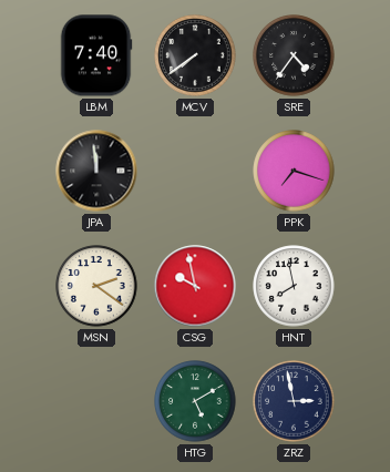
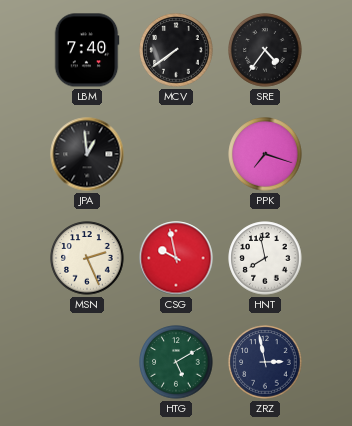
JPA: 11:59 -> 12:59
MSN: 2:21 -> 2:26
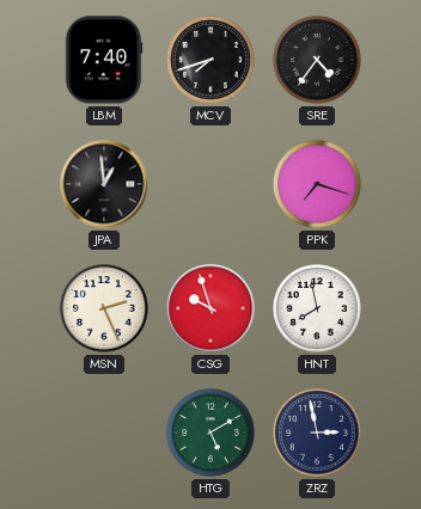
MCV: 7:39 -> 7:42
CSG: 9:58 -> 9:57
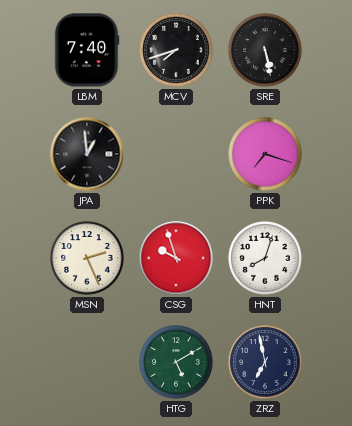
SRE: 4:36 -> 5:28
HNT: 7:58 -> 8:03
ZRZ: 2:58 -> 6:58
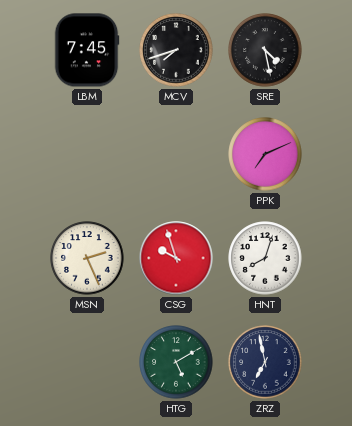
LBM: 7:40 -> 7:45
SRE: 5:28 -> 4:28
JPA: 12:59 -> none
PPK: 7:18 -> 7:11
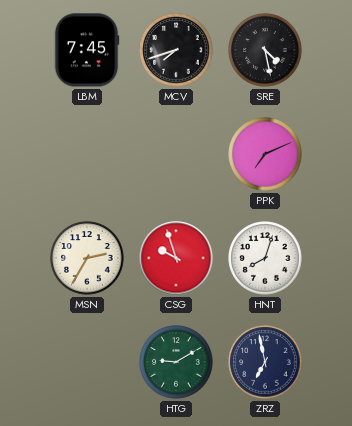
MSN: 2:26 -> 2:35
HTG: 5:10 -> 9:10
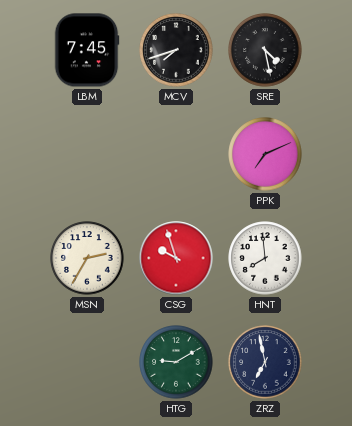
HNT: 8:03 -> 7:59
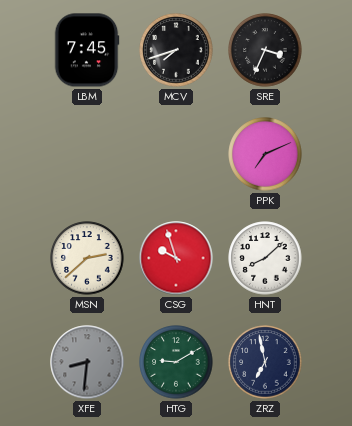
SRE: 4:28 -> 3:34
MSN: 2:35 -> 2:38
HNT: 7:59 -> 8:08
XFE: none -> 8:31
